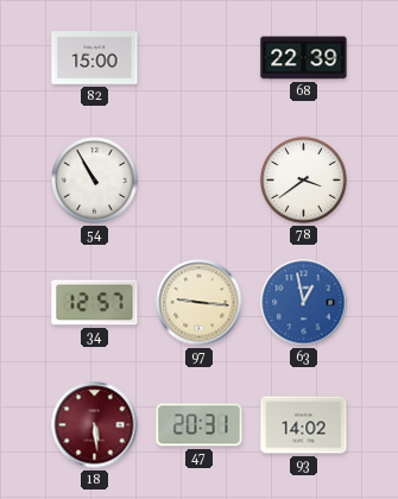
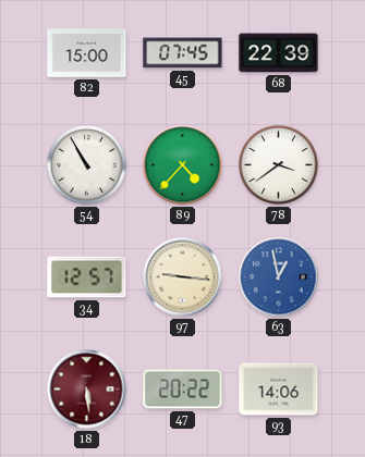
45: none -> 07:45
89: none -> 4:37
47: 20:31 -> 20:22
93: 14:02 -> 14:06
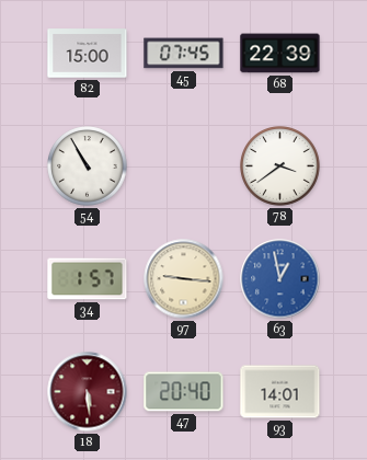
89: 4:37 -> none
34: 12:57 -> 1:57
47: 20:22 -> 20:40
93: 14:06 -> 14:01
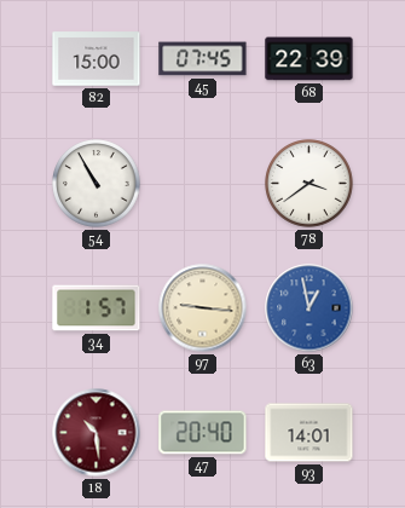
18: 5:29 -> 10:29
